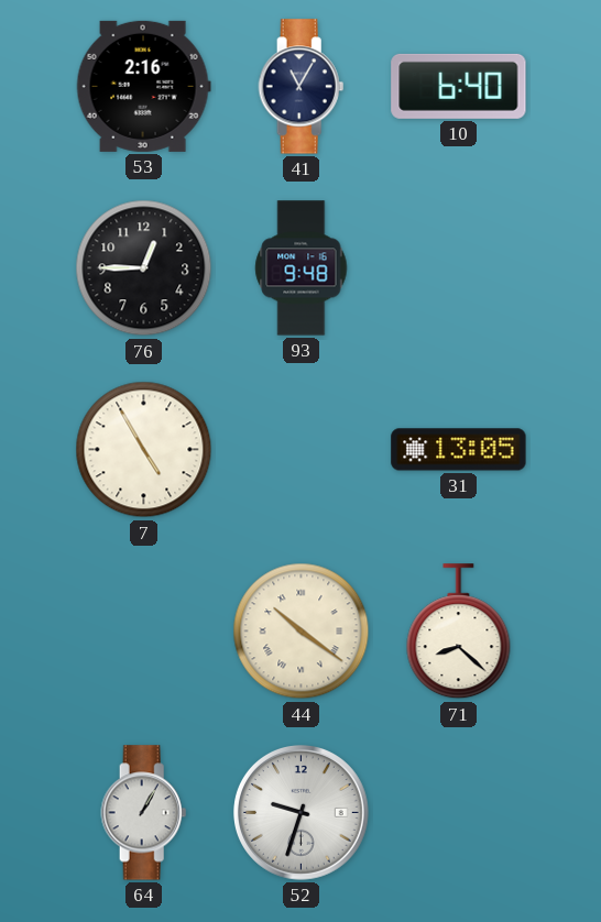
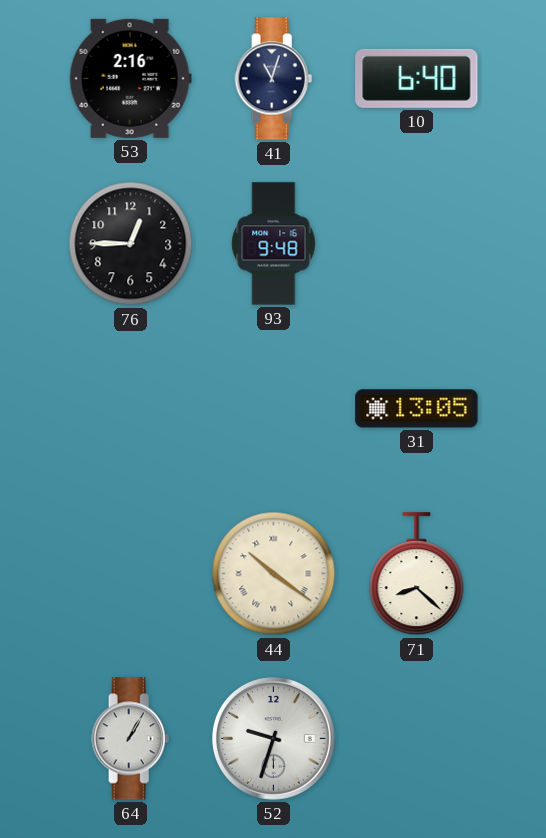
41: 11:05 -> 11:03
7: 4:55 -> none
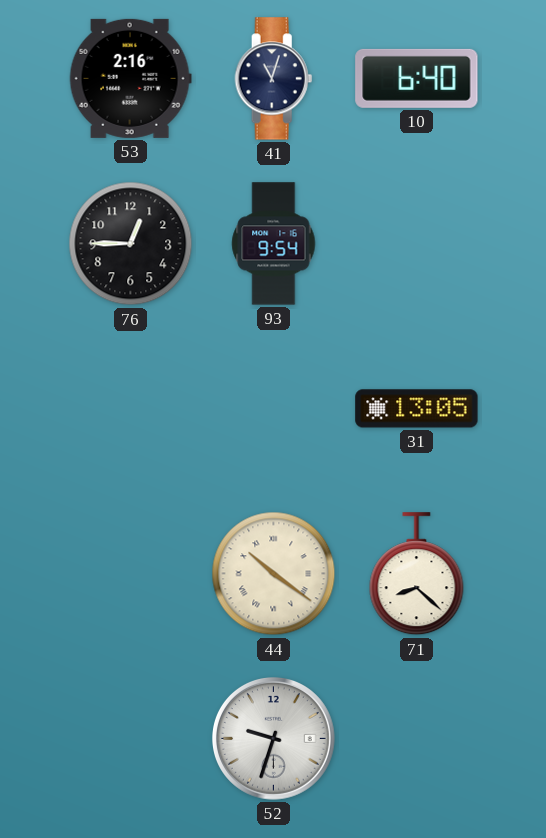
93: 9:48 -> 9:54
64: 1:05 -> none
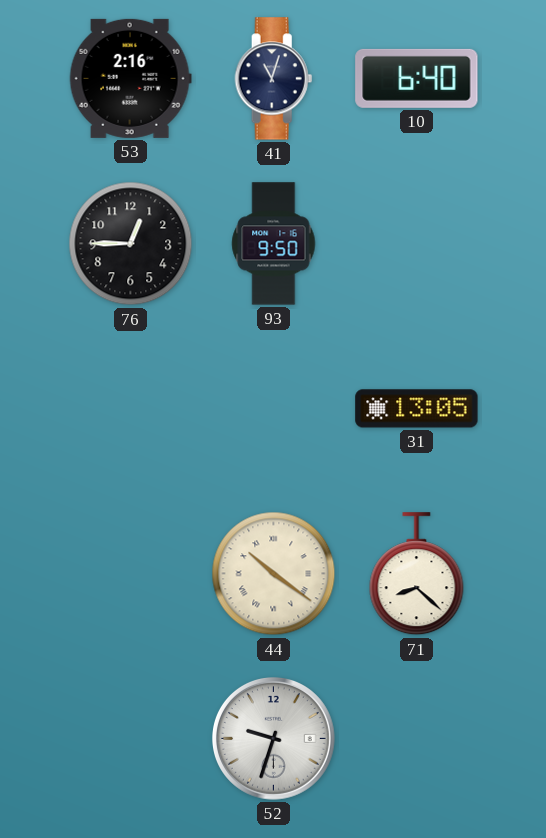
93: 9:54 -> 9:50
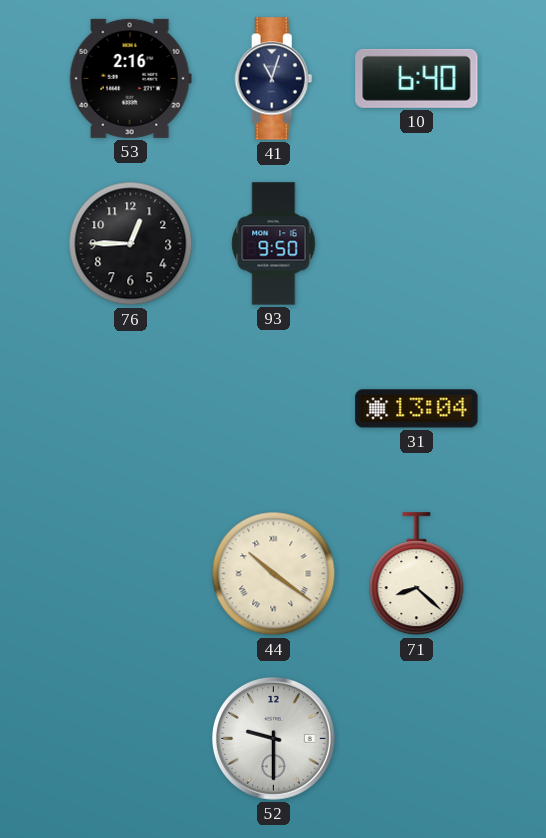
31: 13:05 -> 13:04
52: 9:33 -> 9:30
